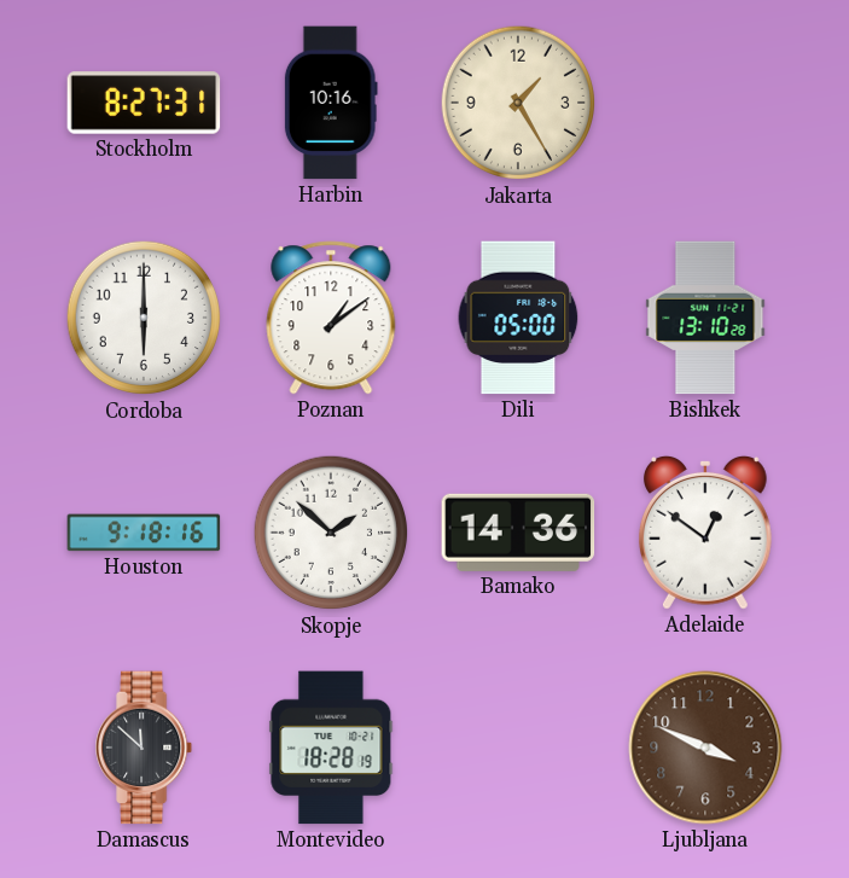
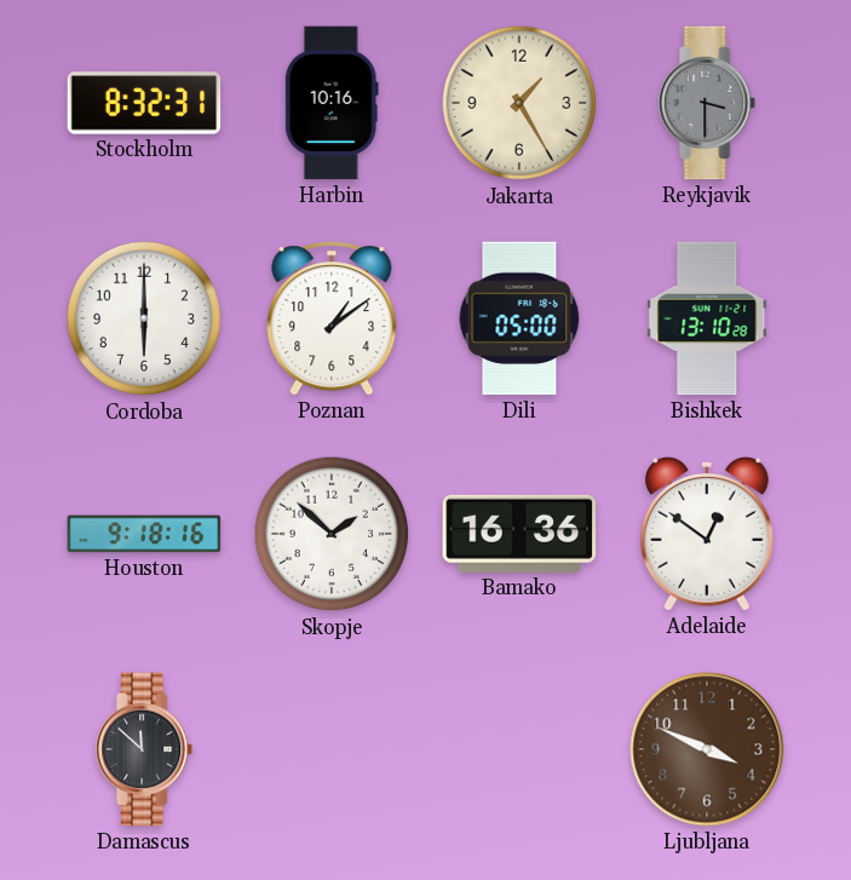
Stockholm: 8:27 -> 8:32
Reykjavik: none -> 3:30
Bamako: 14:36 -> 16:36
Montevideo: 18:28 -> none
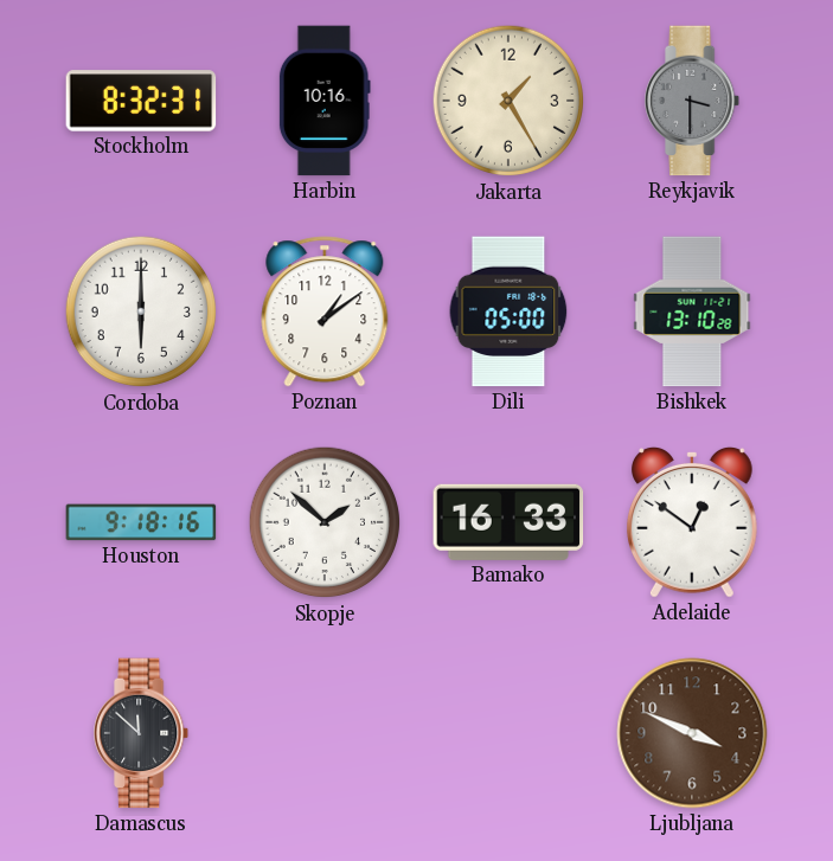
Bamako: 16:36 -> 16:33
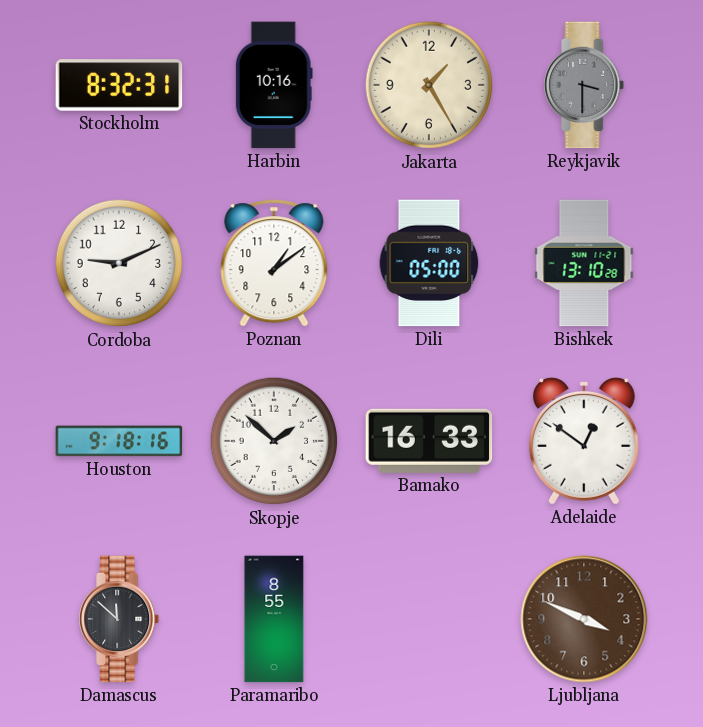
Cordoba: 6:00 -> 9:11
Paramaribo: none -> 8:55
